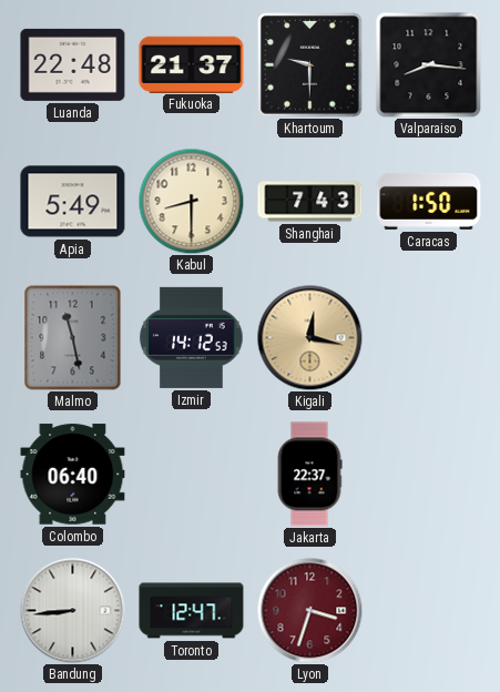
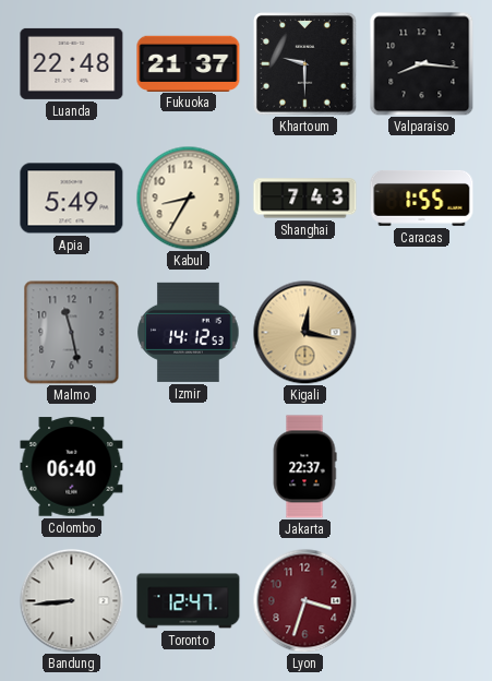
Kabul: 8:30 -> 8:35
Caracas: 1:50 -> 1:55
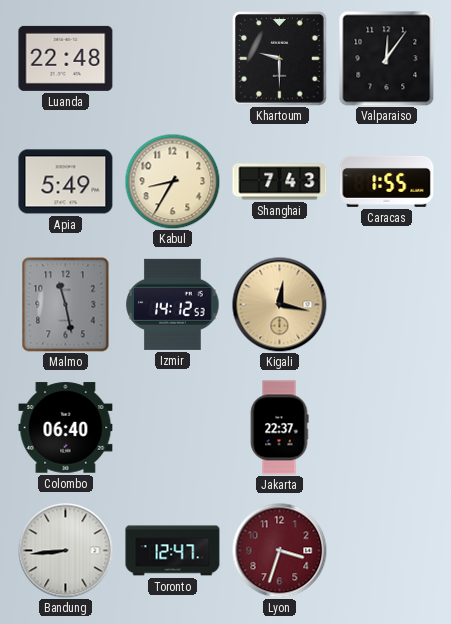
Fukuoka: 21:37 -> none
Valparaiso: 8:16 -> 12:06
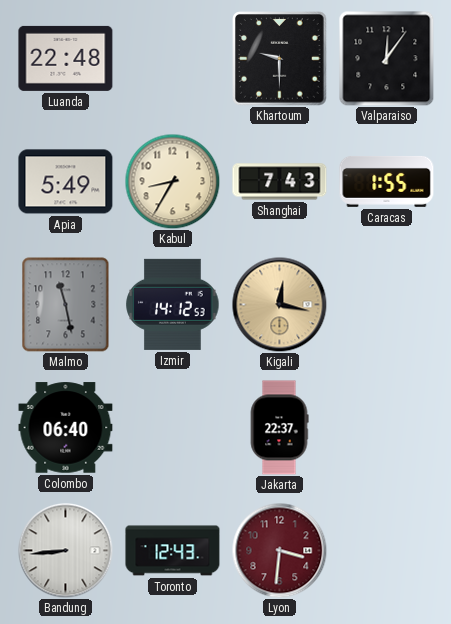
Toronto: 12:47 -> 12:43
Lyon: 3:33 -> 3:31
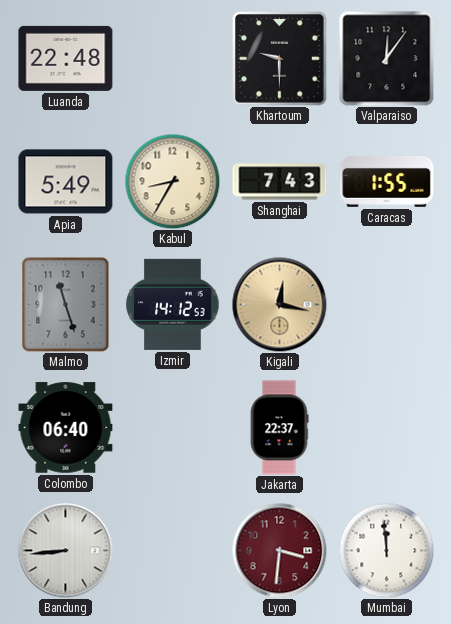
Malmo: 11:28 -> 11:27
Toronto: 12:43 -> none
Mumbai: none -> 11:59
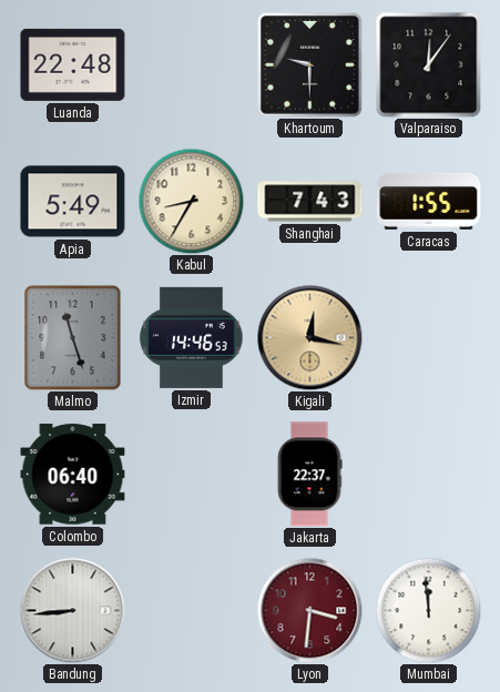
Izmir: 14:12 -> 14:46
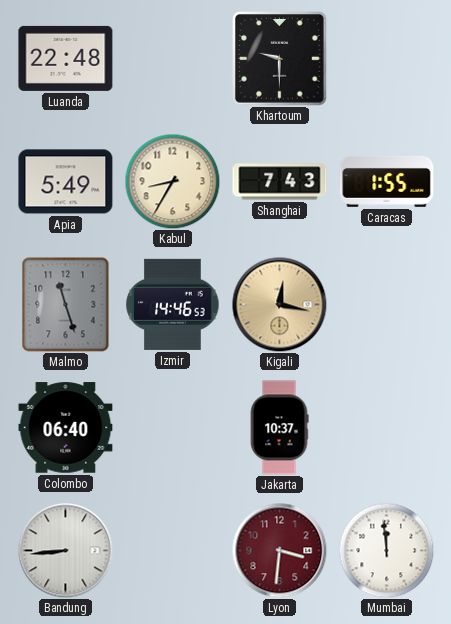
Valparaiso: 12:06 -> none
Jakarta: 22:37 -> 10:37
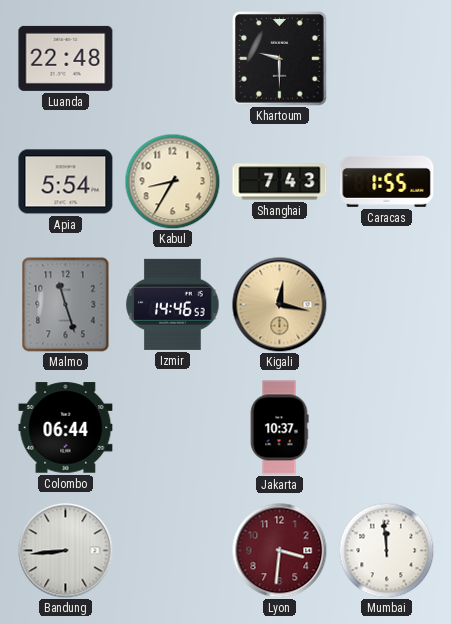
Apia: 5:49 -> 5:54
Colombo: 06:40 -> 06:44
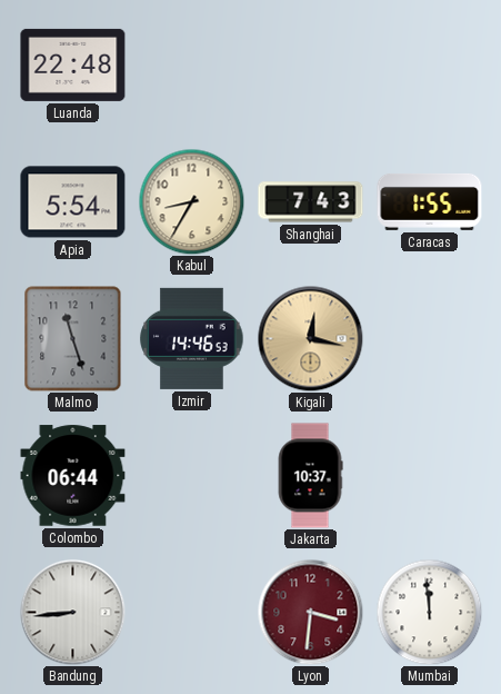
Khartoum: 9:30 -> none
